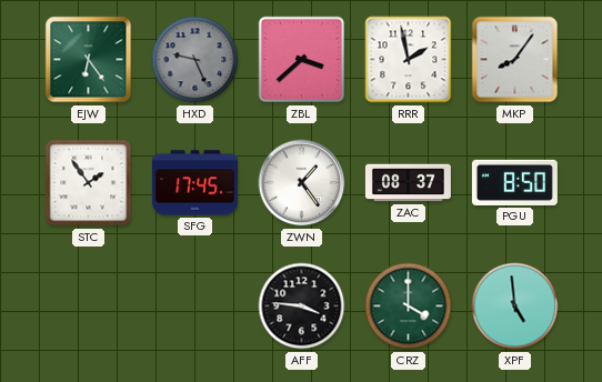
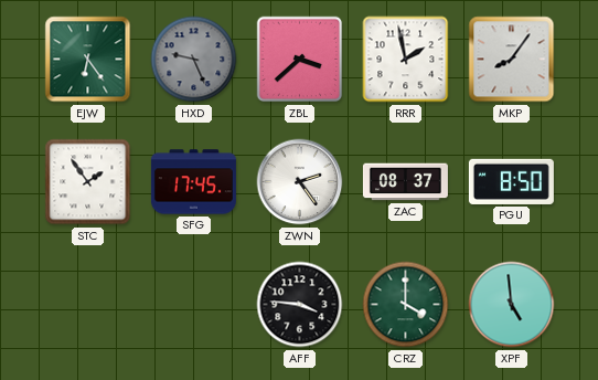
ZWN: 1:24 -> 2:24
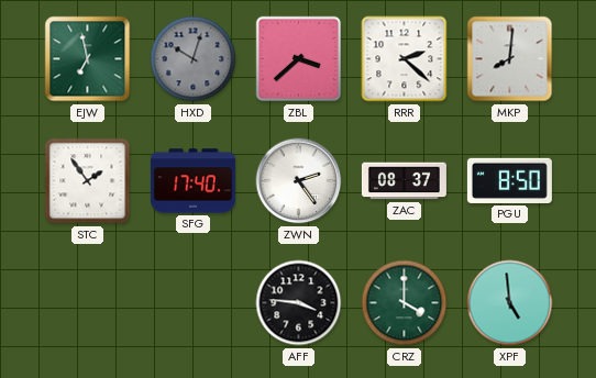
EJW: 6:24 -> 6:58
HXD: 9:26 -> 10:03
RRR: 1:58 -> 2:22
MKP: 8:06 -> 8:01
SFG: 17:45 -> 17:40
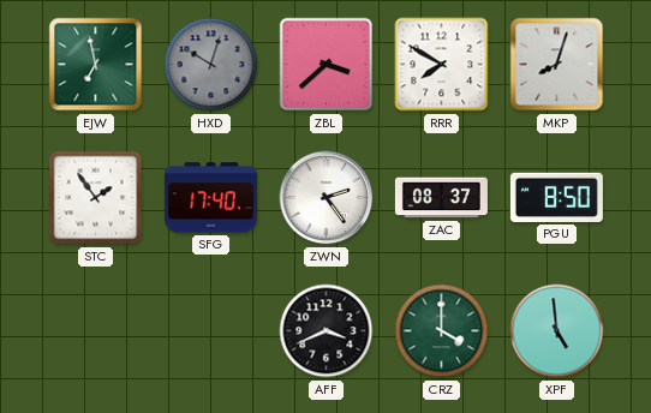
RRR: 2:22 -> 7:50
MKP: 8:01 -> 8:03
AFF: 3:46 -> 3:41
